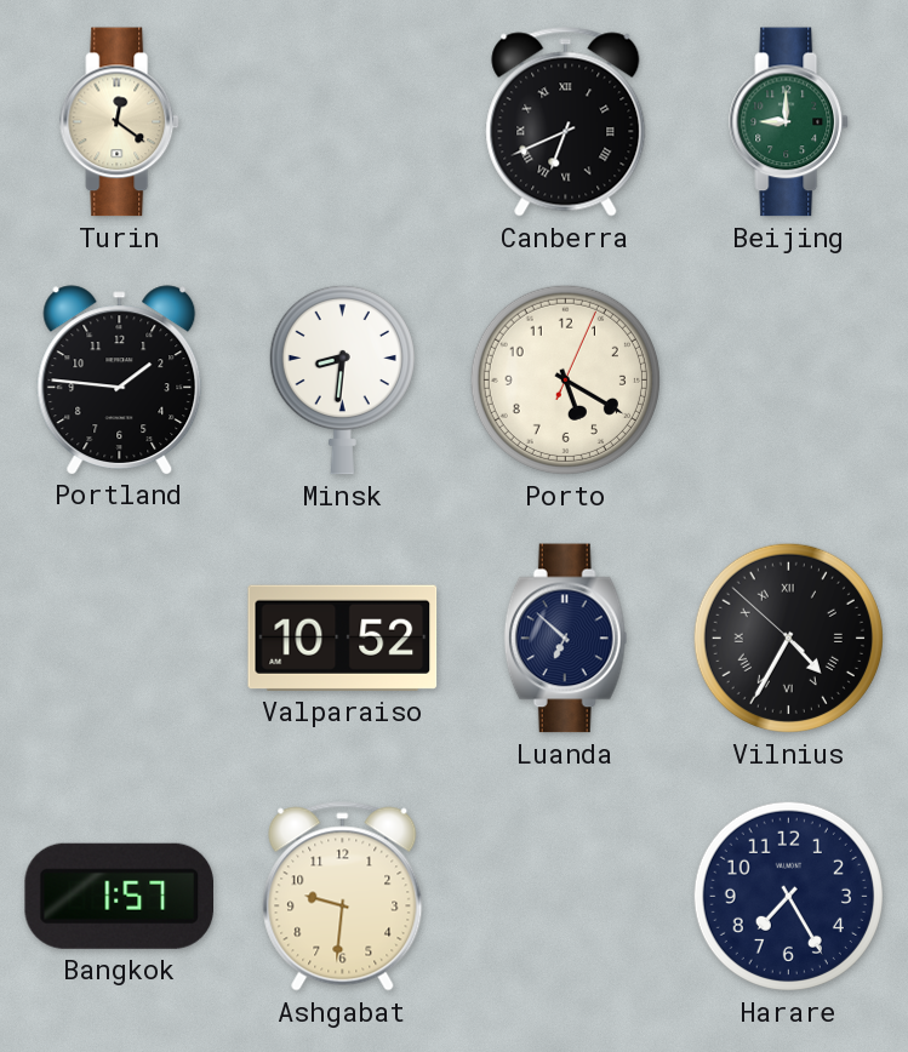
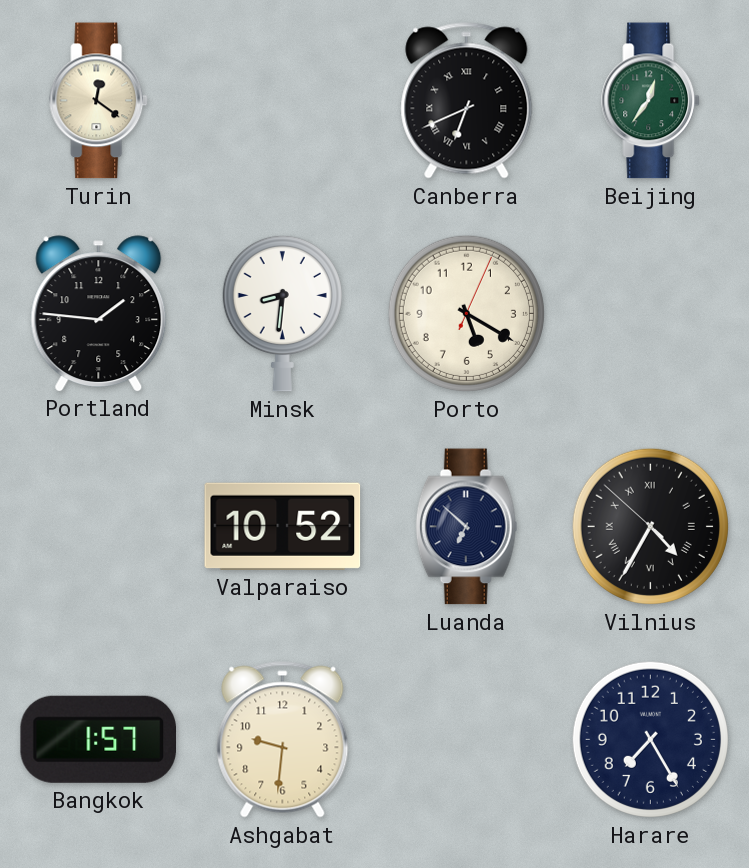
Beijing: 9:00 -> 12:36
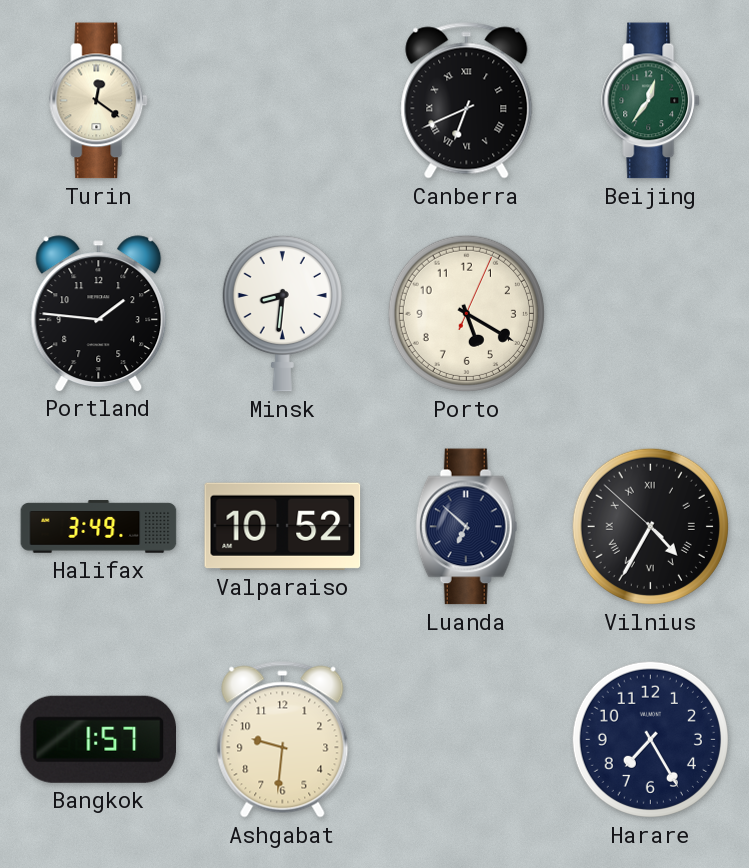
Halifax: none -> 3:49
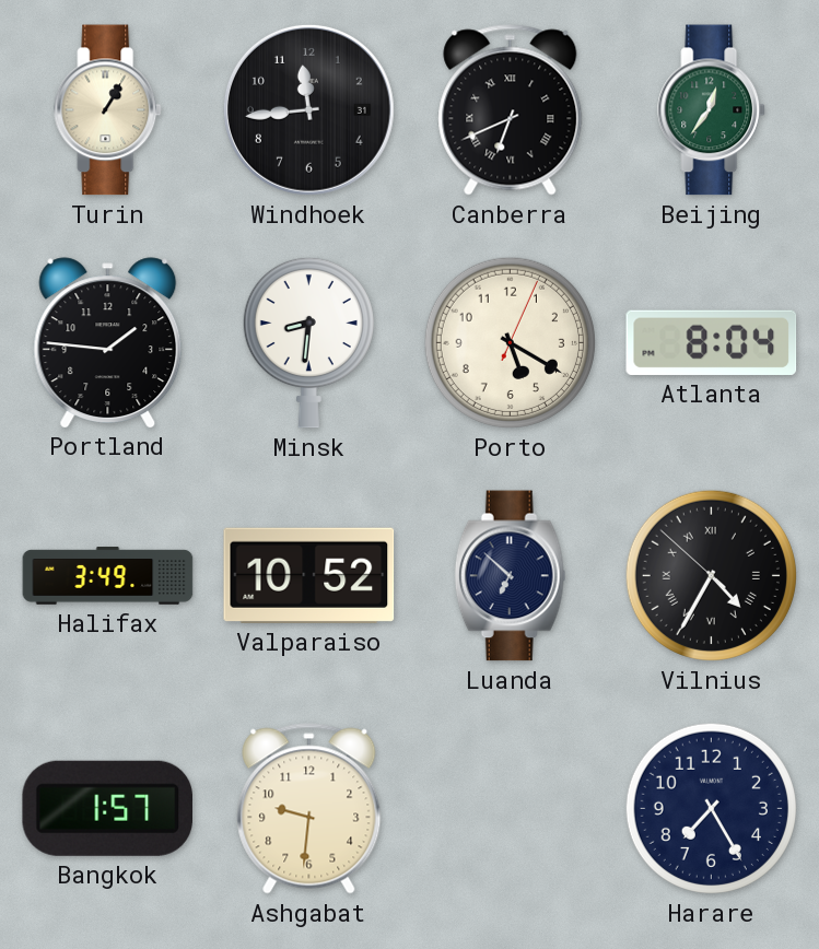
Turin: 12:21 -> 1:05
Windhoek: none -> 11:44
Atlanta: none -> 8:04
